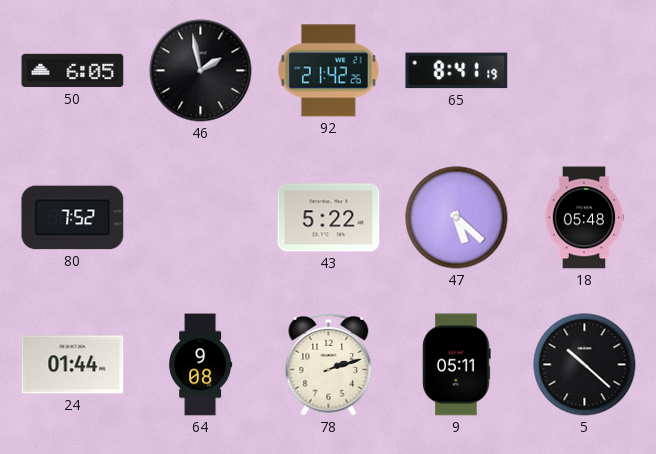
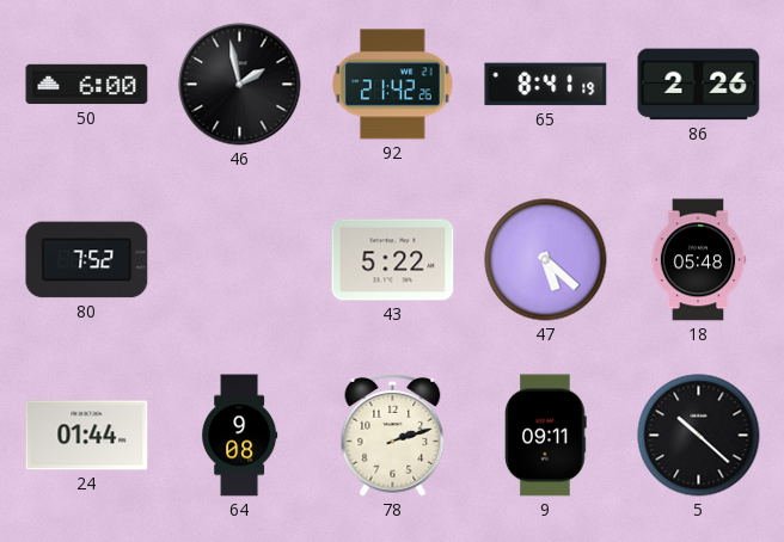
50: 6:05 -> 6:00
86: none -> 2:26
9: 05:11 -> 09:11
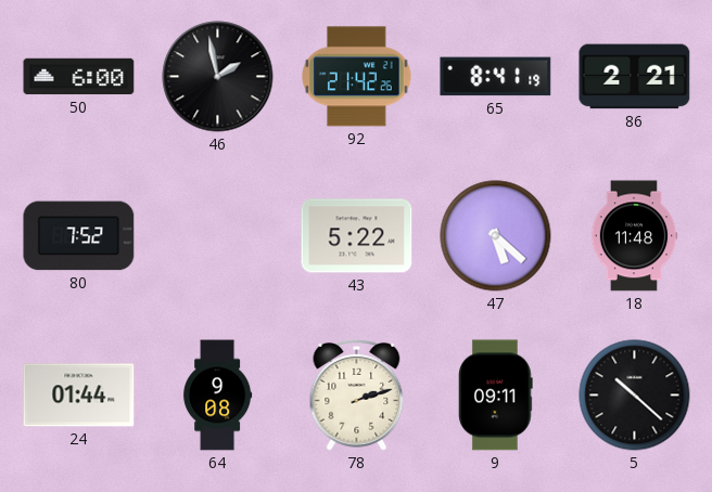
86: 2:26 -> 2:21
18: 05:48 -> 11:48
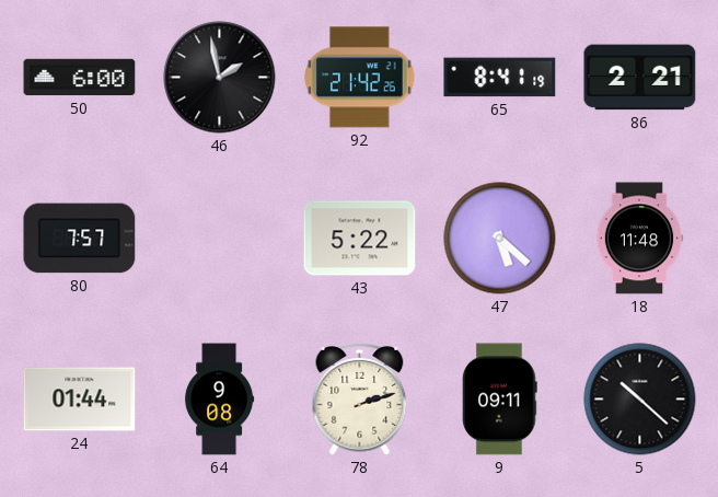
80: 7:52 -> 7:57
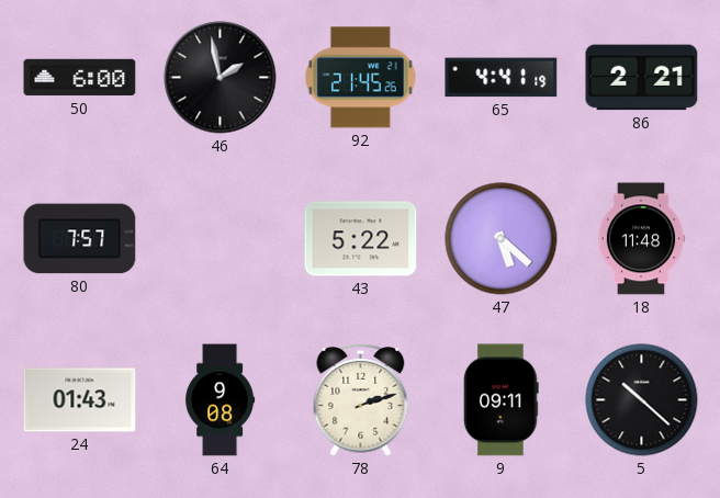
92: 21:42 -> 21:45
65: 8:41 -> 4:41
24: 01:44 -> 01:43
